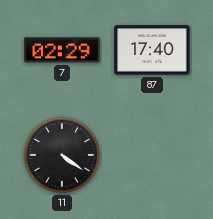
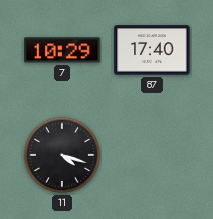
7: 02:29 -> 10:29
11: 4:21 -> 4:18
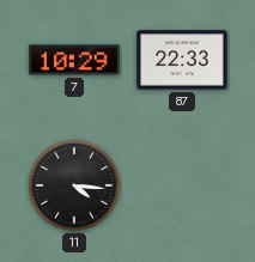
87: 17:40 -> 22:33
11: 4:18 -> 4:16
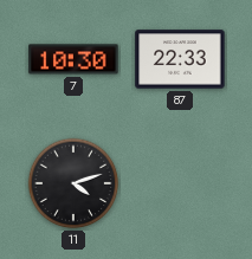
7: 10:29 -> 10:30
11: 4:16 -> 4:12
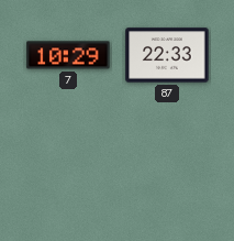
7: 10:30 -> 10:29
11: 4:12 -> none
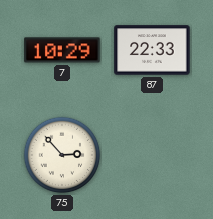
75: none -> 2:53
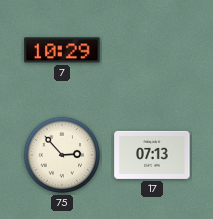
87: 22:33 -> none
17: none -> 07:13
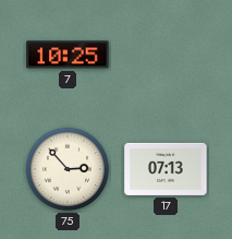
7: 10:29 -> 10:25
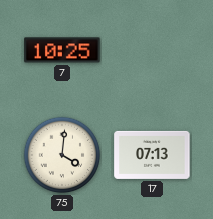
75: 2:53 -> 4:01
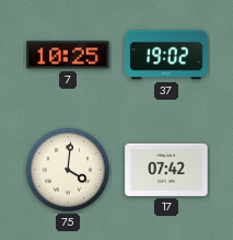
37: none -> 19:02
17: 07:13 -> 07:42
